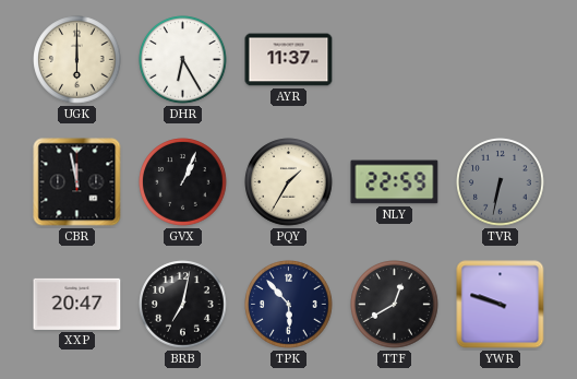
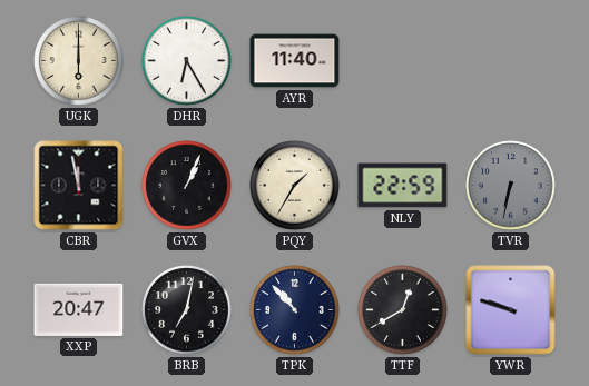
AYR: 11:37 -> 11:40
TPK: 5:53 -> 10:53
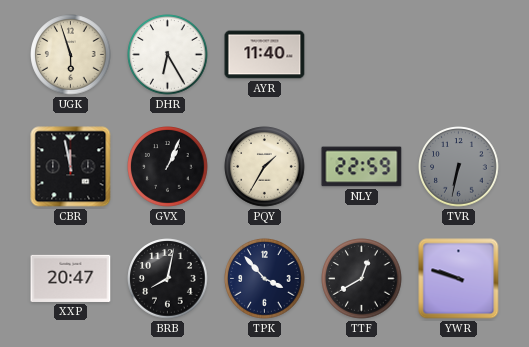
UGK: 6:00 -> 5:57
BRB: 7:02 -> 8:02
TPK: 10:53 -> 3:53
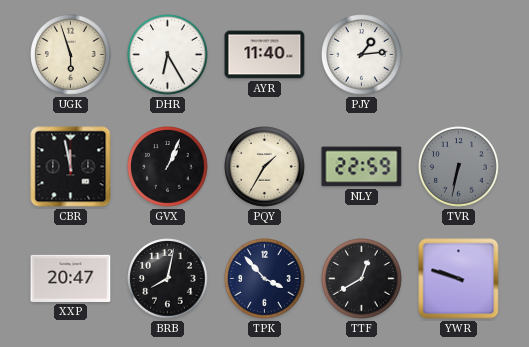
PJY: none -> 1:14
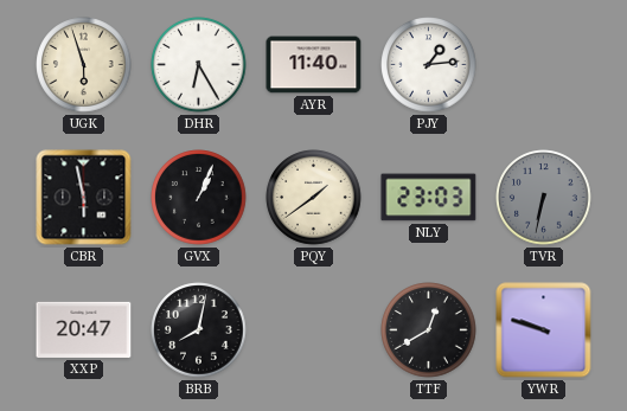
CBR: 11:58 -> 5:58
PQY: 1:35 -> 1:39
NLY: 22:59 -> 23:03
TPK: 3:53 -> none
